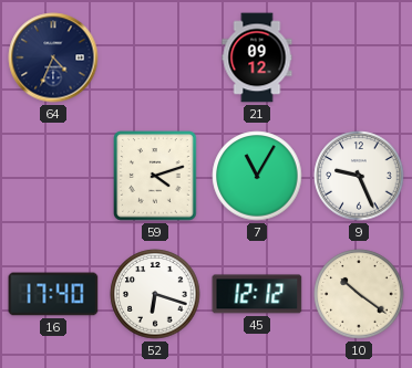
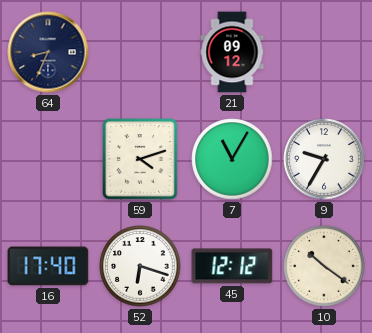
64: 4:34 -> 8:34
9: 9:26 -> 9:35
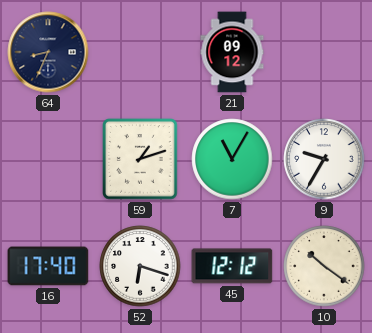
59: 4:12 -> 1:12
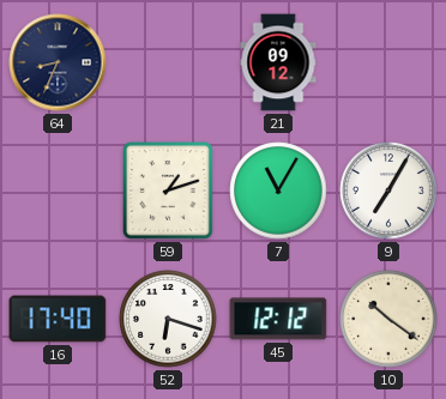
9: 9:35 -> 7:05
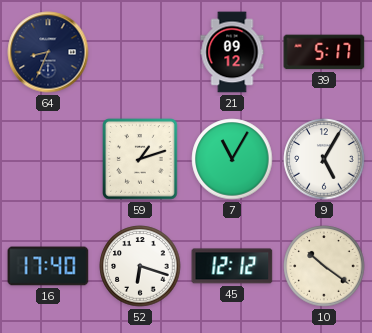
39: none -> 5:17
9: 7:05 -> 5:05
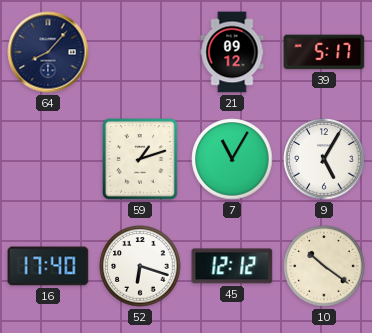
64: 8:34 -> 8:07
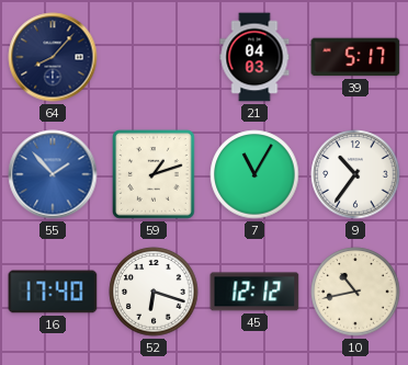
21: 09:12 -> 04:03
55: none -> 1:53
9: 5:05 -> 10:36
10: 10:21 -> 10:43
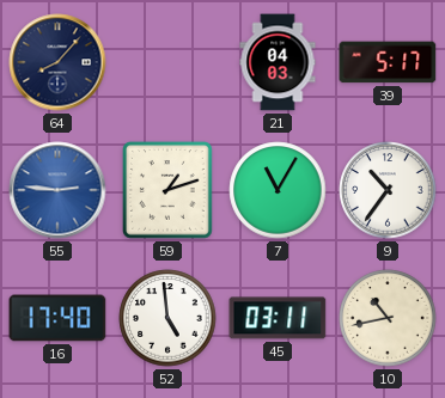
55: 1:53 -> 2:46
52: 6:18 -> 4:59
45: 12:12 -> 03:11
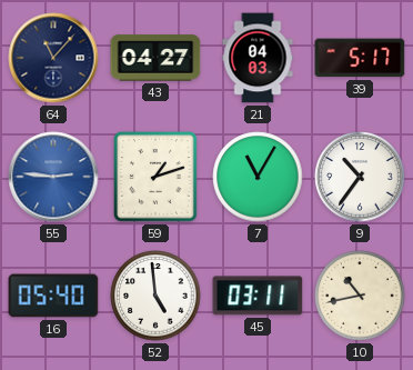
64: 8:07 -> 11:07
43: none -> 04:27
16: 17:40 -> 05:40
